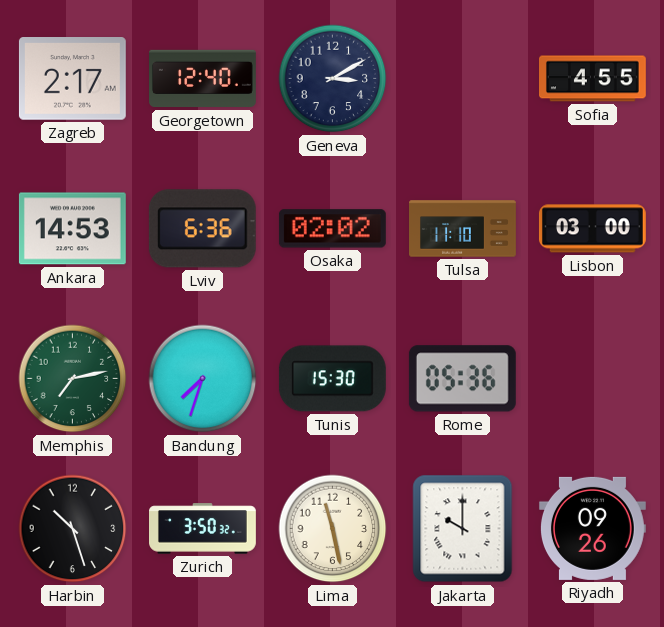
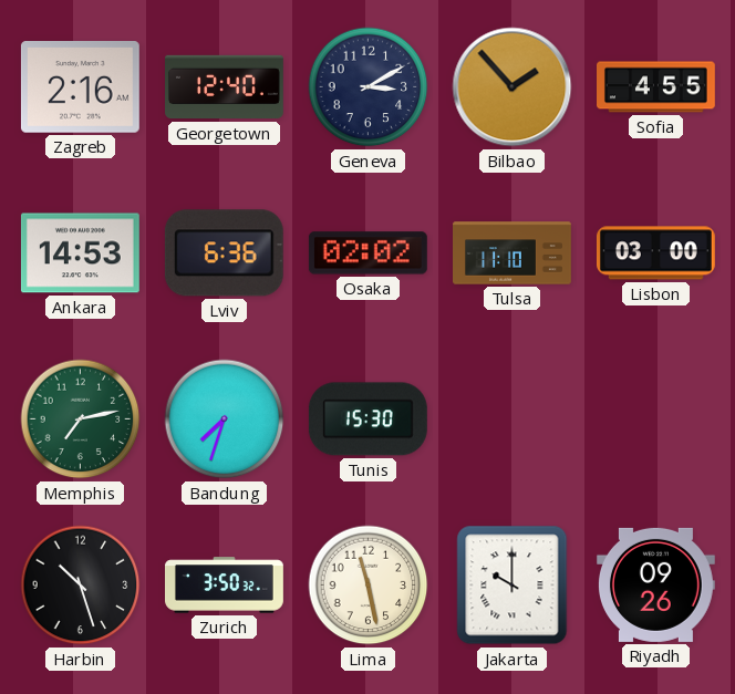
Zagreb: 2:17 -> 2:16
Bilbao: none -> 1:53
Rome: 05:36 -> none
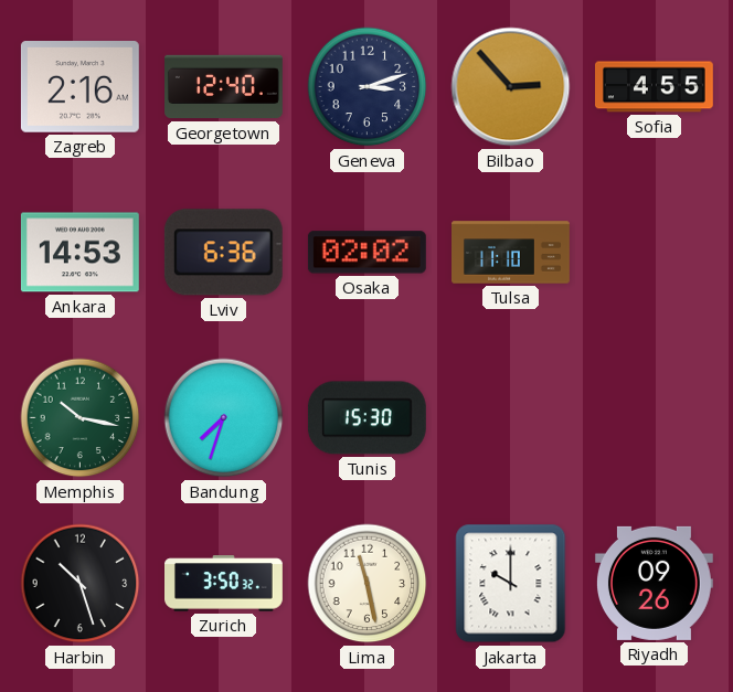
Geneva: 3:10 -> 3:12
Bilbao: 1:53 -> 2:53
Lisbon: 03:00 -> none
Memphis: 7:13 -> 10:17
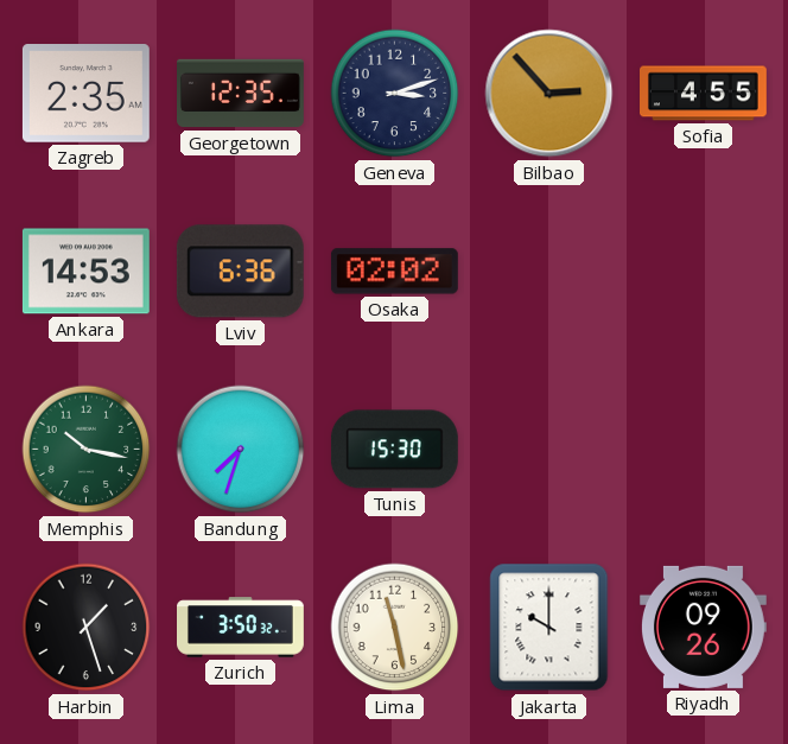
Zagreb: 2:16 -> 2:35
Georgetown: 12:40 -> 12:35
Tulsa: 11:10 -> none
Harbin: 10:27 -> 1:27
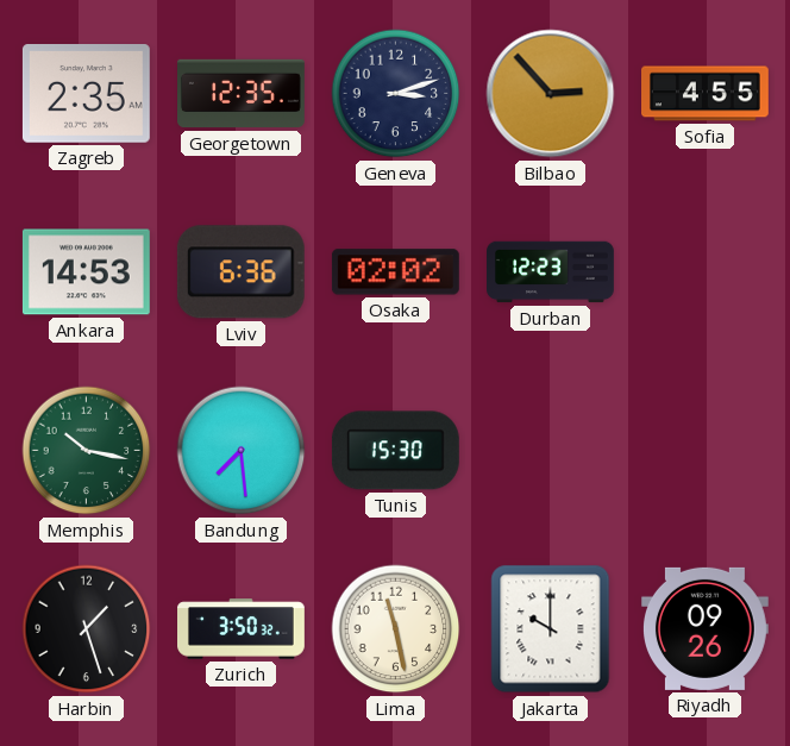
Durban: none -> 12:23
Bandung: 7:33 -> 7:29
